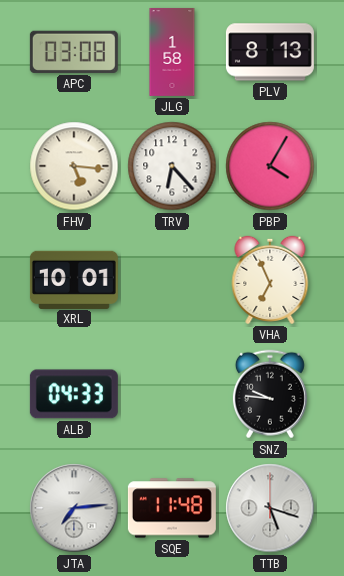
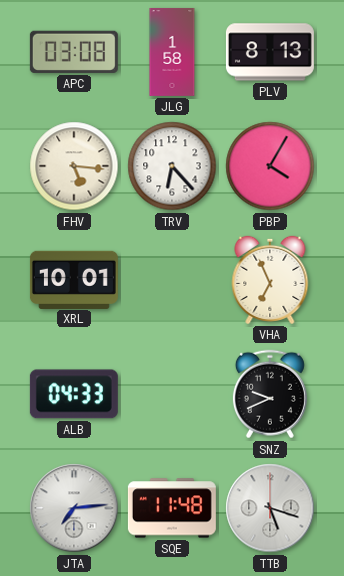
SNZ: 9:46 -> 9:41
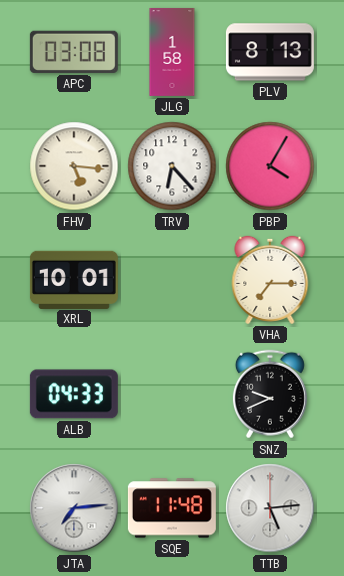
VHA: 6:56 -> 7:15
TTB: 5:18 -> 5:14
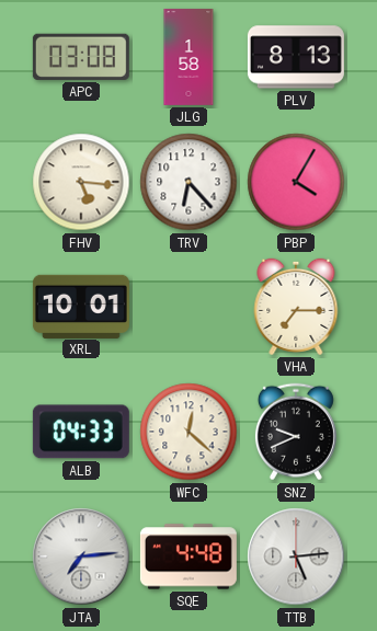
WFC: none -> 12:22
SQE: 11:48 -> 4:48
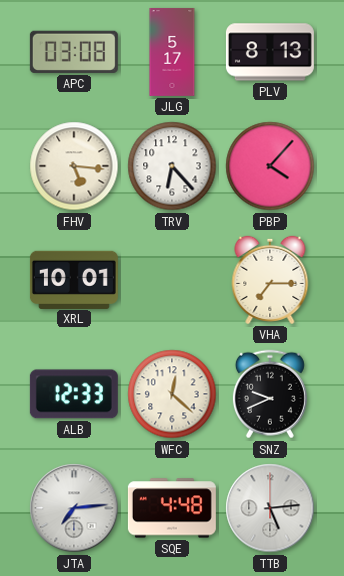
JLG: 1:58 -> 5:17
PBP: 4:05 -> 4:07
ALB: 04:33 -> 12:33
